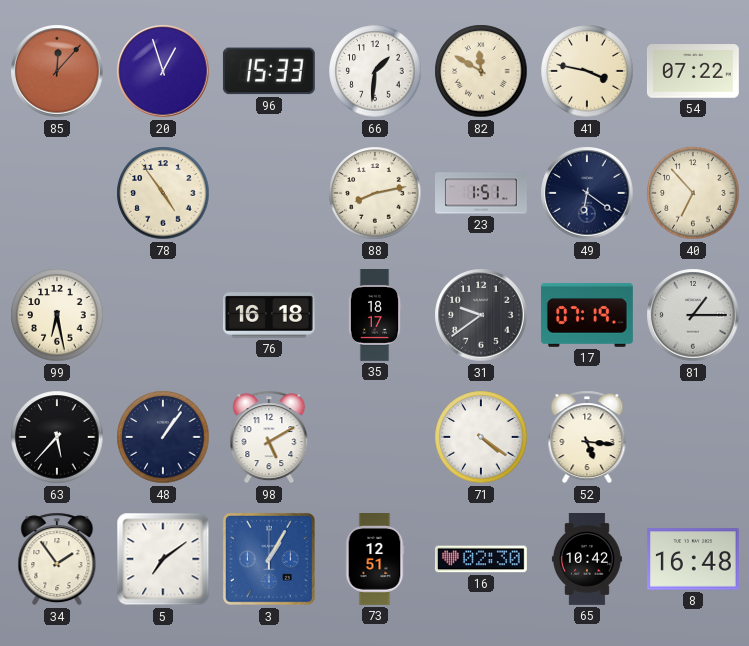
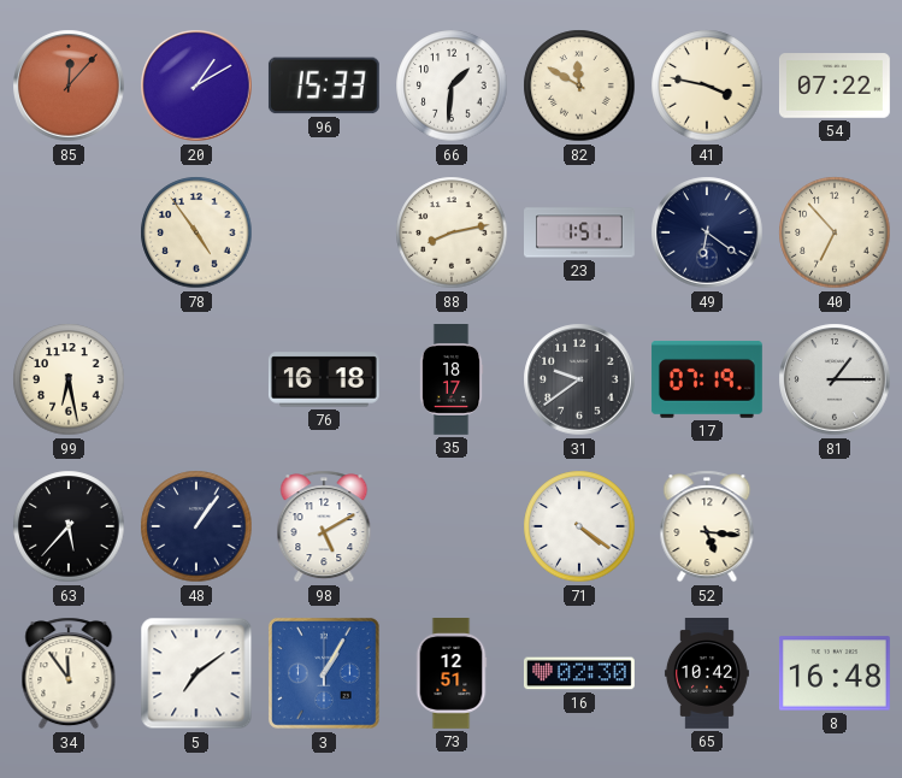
20: 12:57 -> 1:10
34: 1:54 -> 11:54
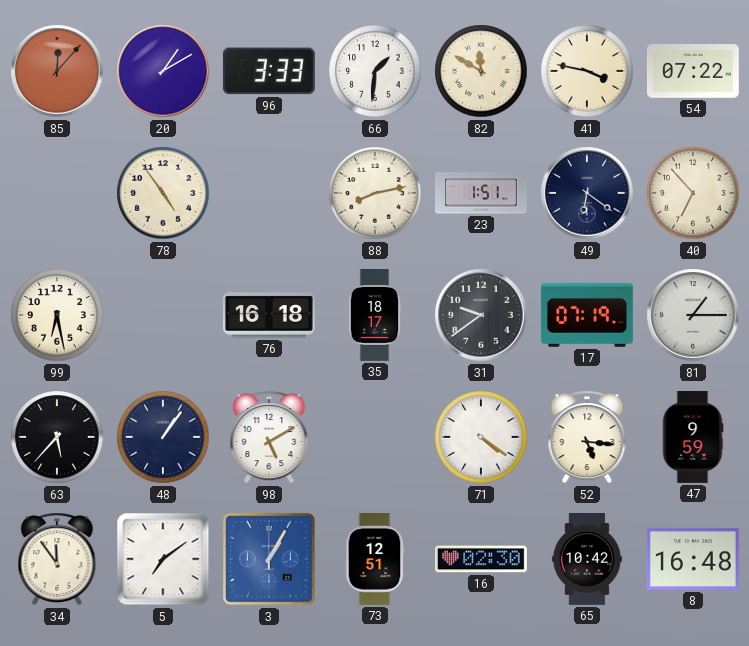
96: 15:33 -> 3:33
47: none -> 9:59
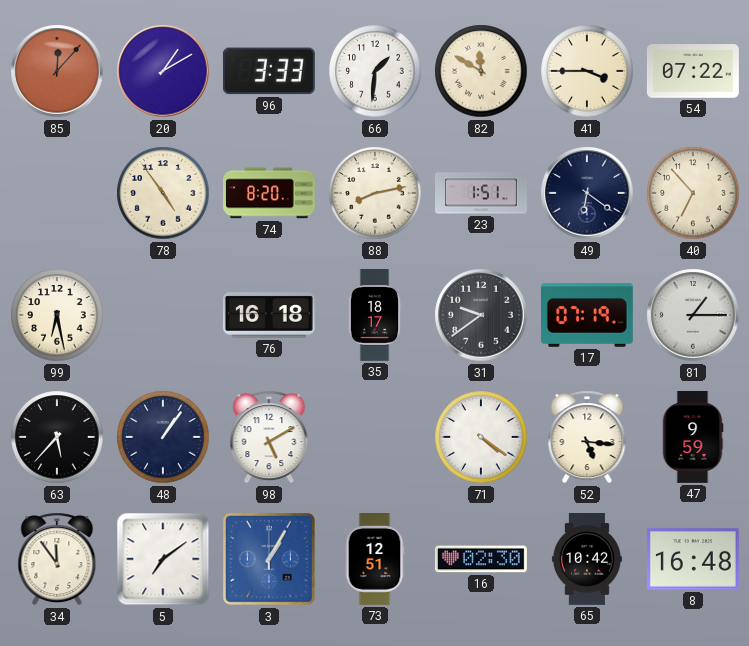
41: 3:47 -> 3:45
74: none -> 8:20
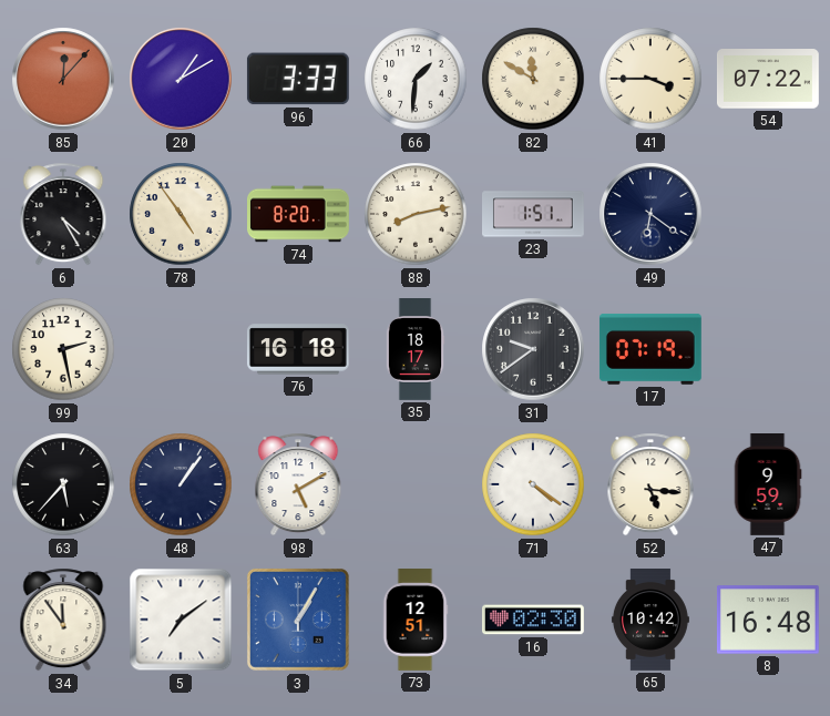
6: none -> 4:25
40: 6:53 -> none
99: 6:28 -> 2:28
81: 1:15 -> none
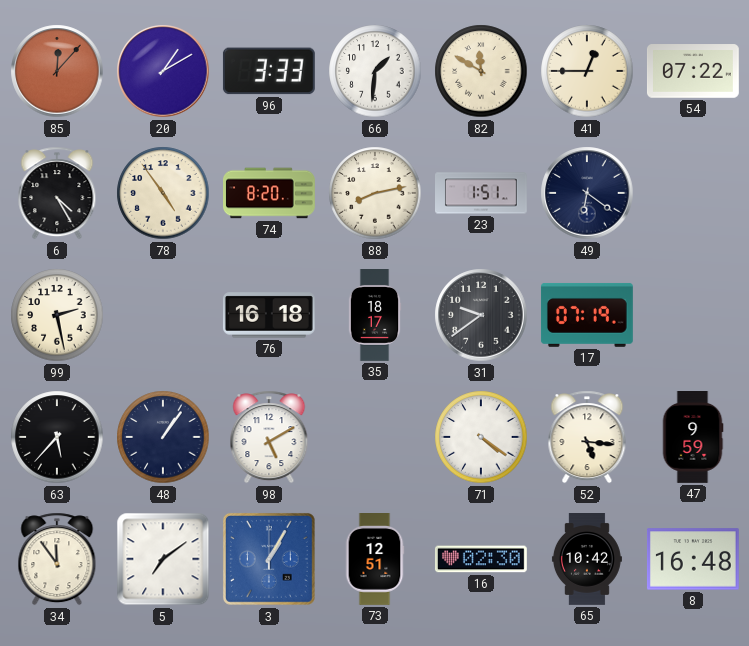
41: 3:45 -> 12:45
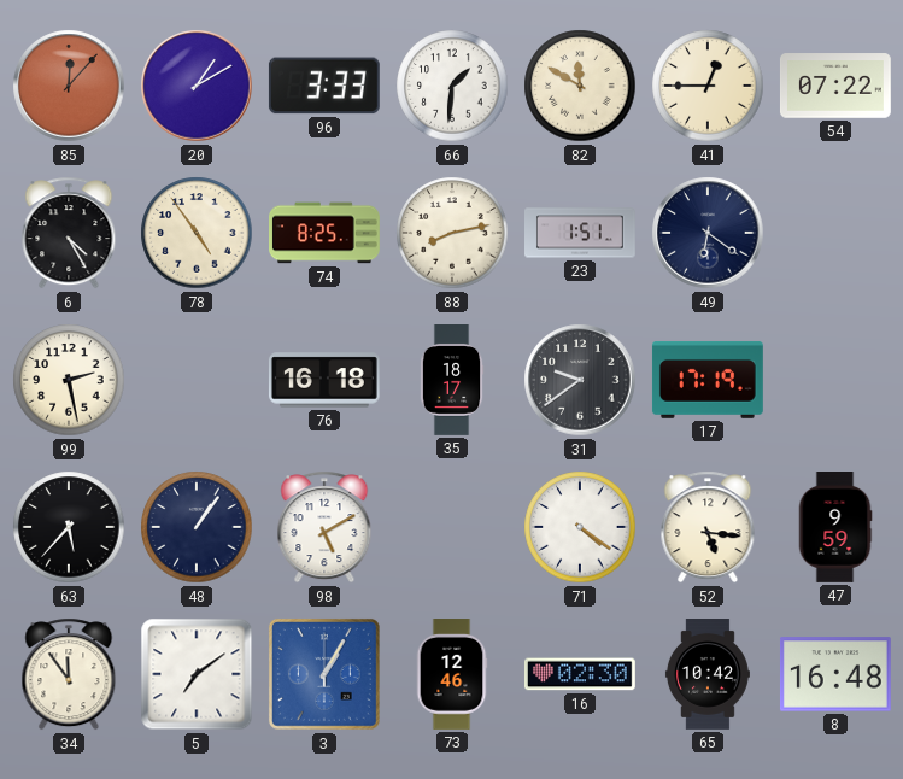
74: 8:20 -> 8:25
17: 07:19 -> 17:19
73: 12:51 -> 12:46
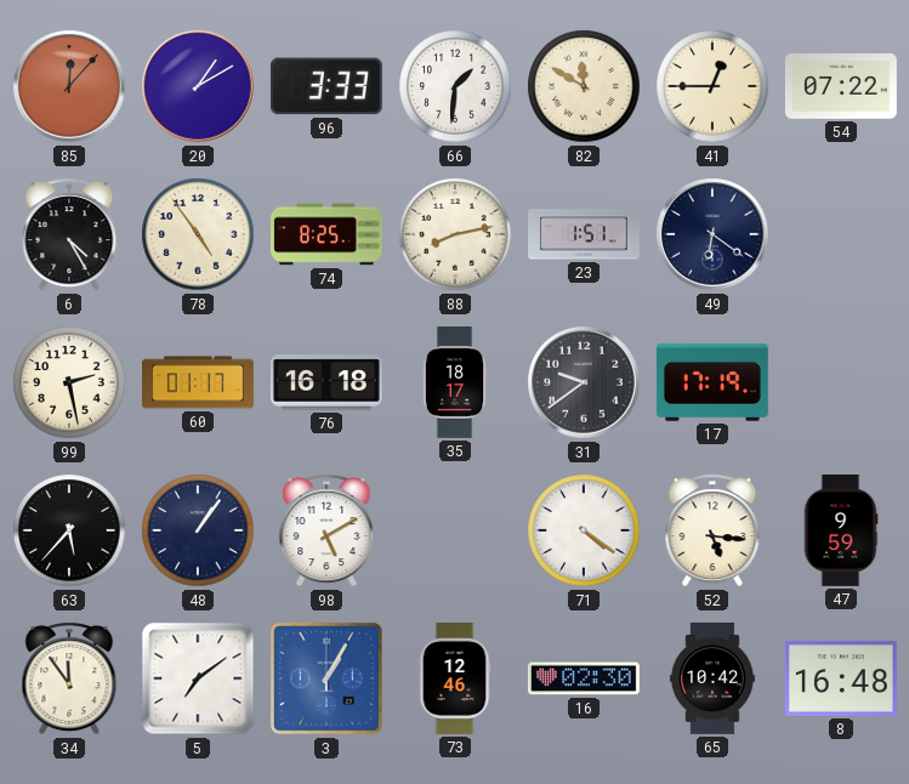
60: none -> 01:17
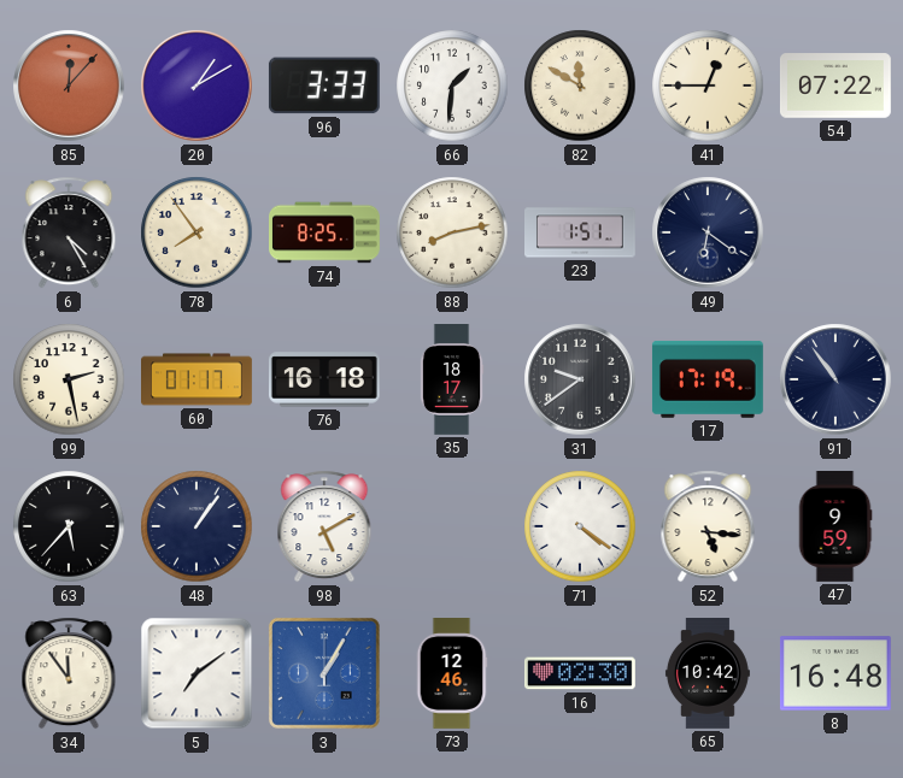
78: 4:54 -> 7:54
91: none -> 10:54
